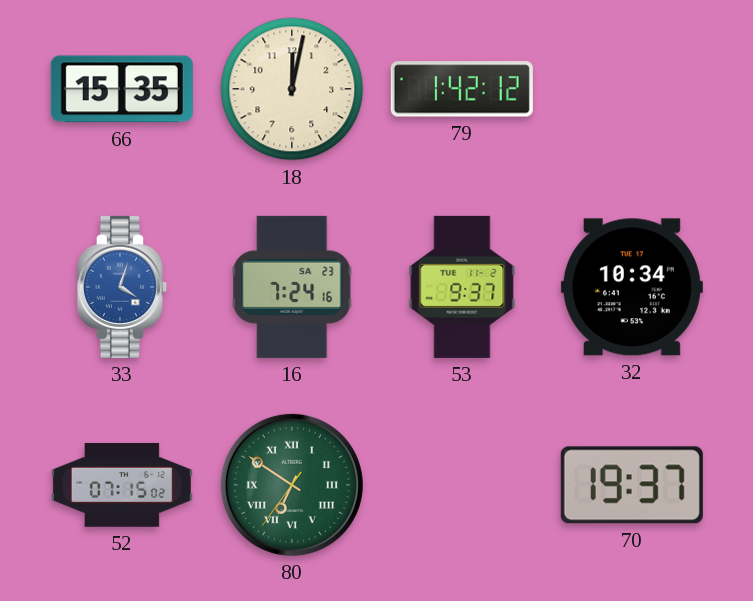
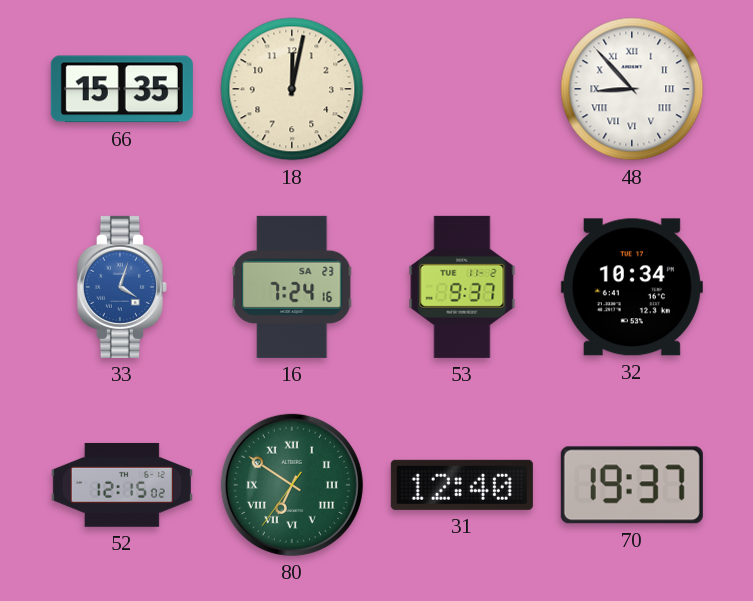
79: 1:42 -> none
48: none -> 8:53
52: 07:15 -> 12:15
31: none -> 12:40
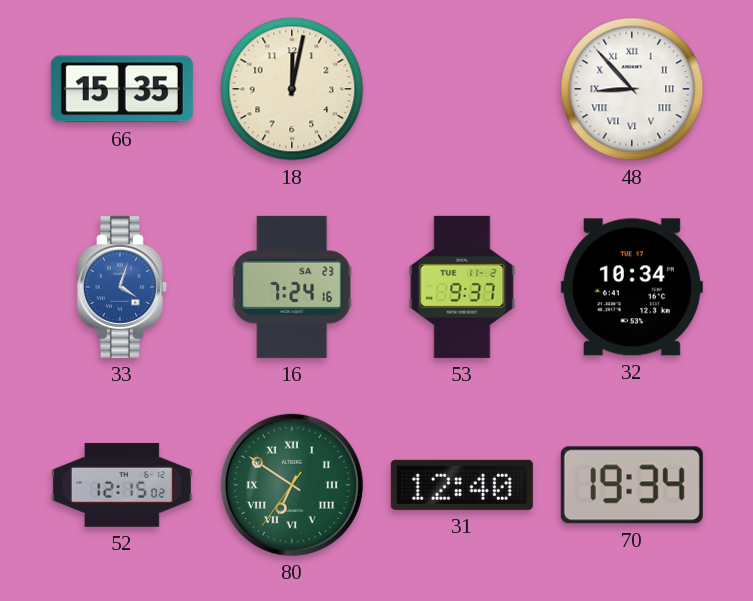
70: 19:37 -> 19:34
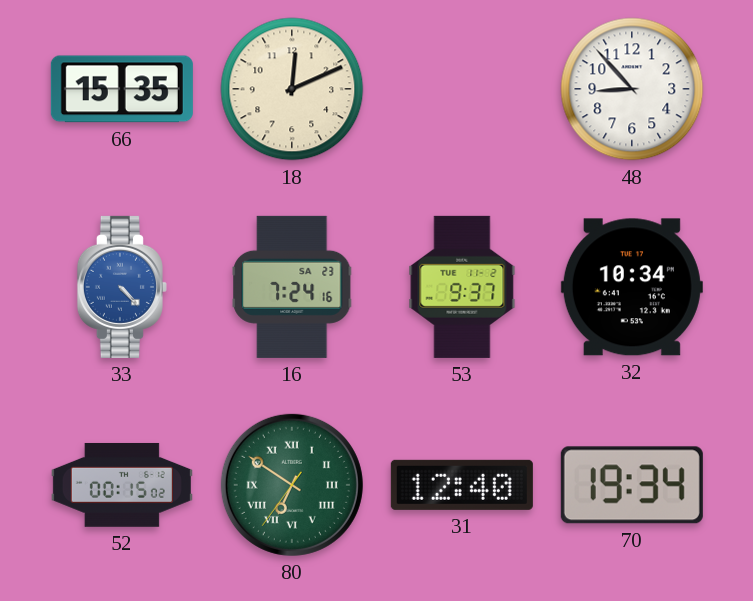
18: 12:02 -> 12:11
48 numerals: Roman -> Arabic
33: 4:03 -> 4:23
52: 12:15 -> 00:15
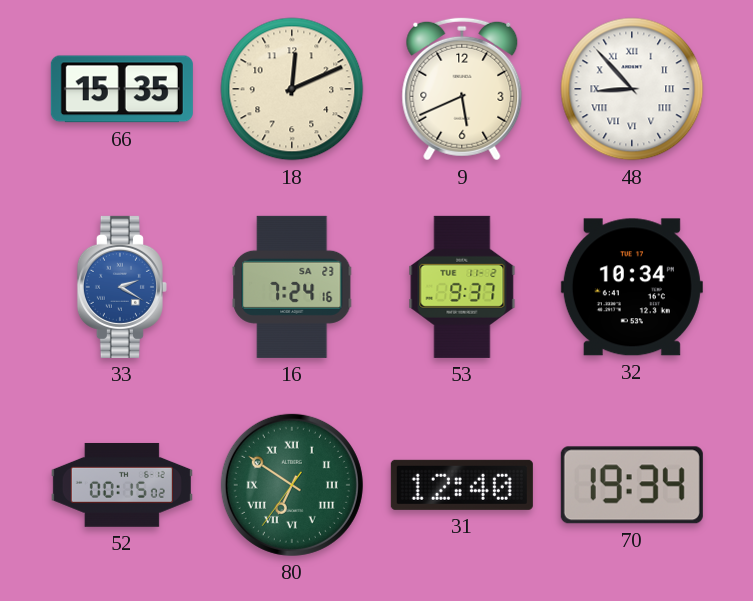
9: none -> 5:41
48 numerals: Arabic -> Roman
33: 4:23 -> 2:20
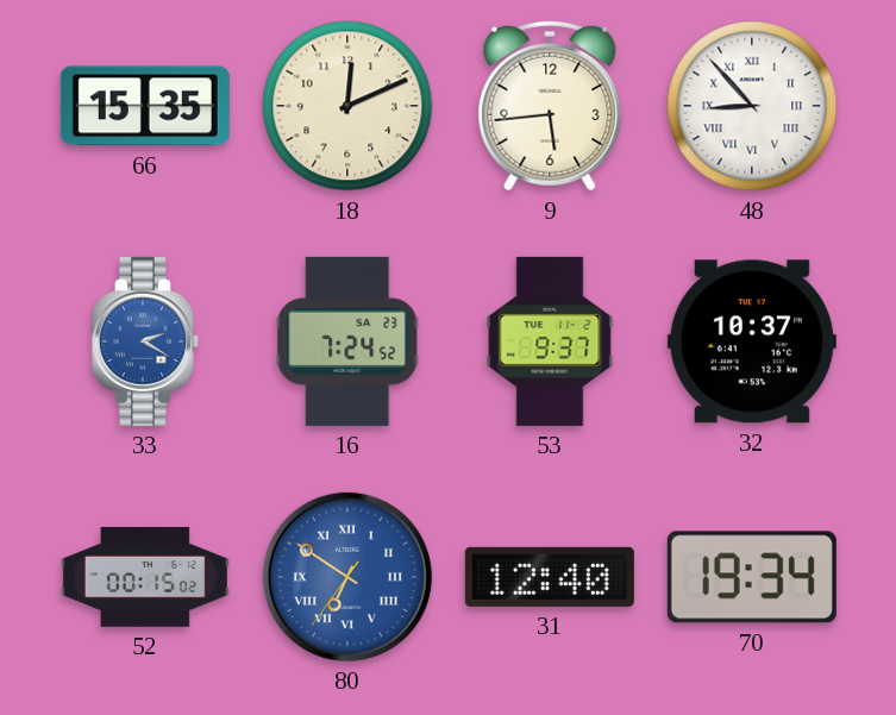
9: 5:41 -> 5:44
16: 7:24:16 -> 7:24:52
32: 10:34 -> 10:37
80 dial: green -> blue
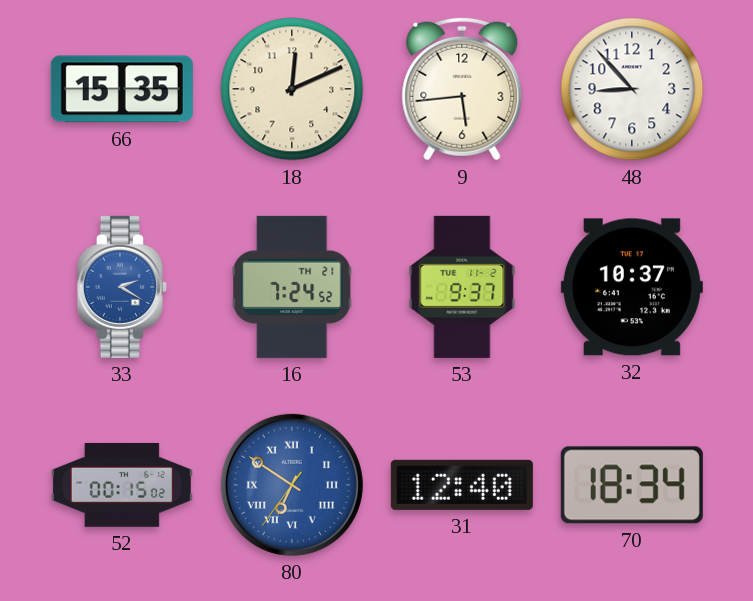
48 numerals: Roman -> Arabic
16 date: SA 23 -> TH 21
70: 19:34 -> 18:34
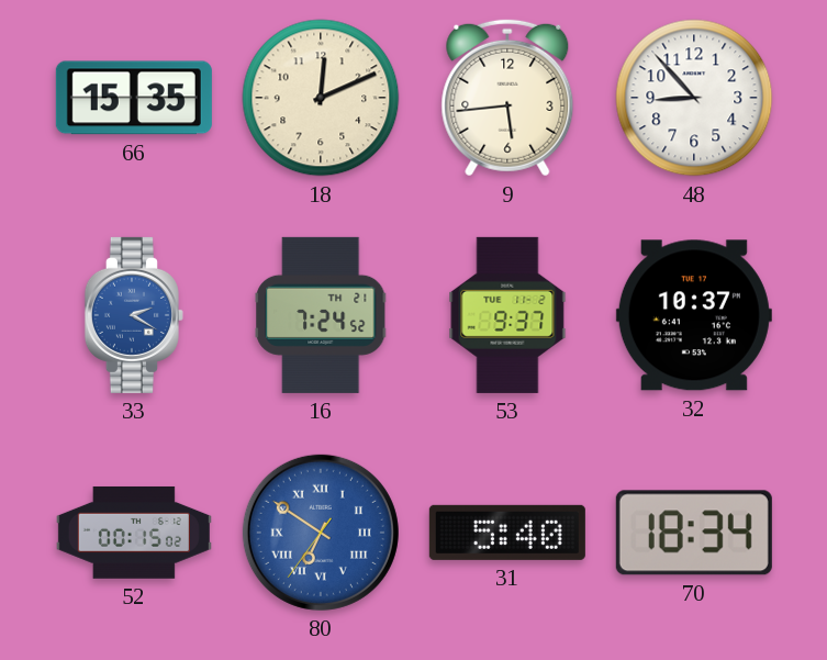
31: 12:40 -> 5:40
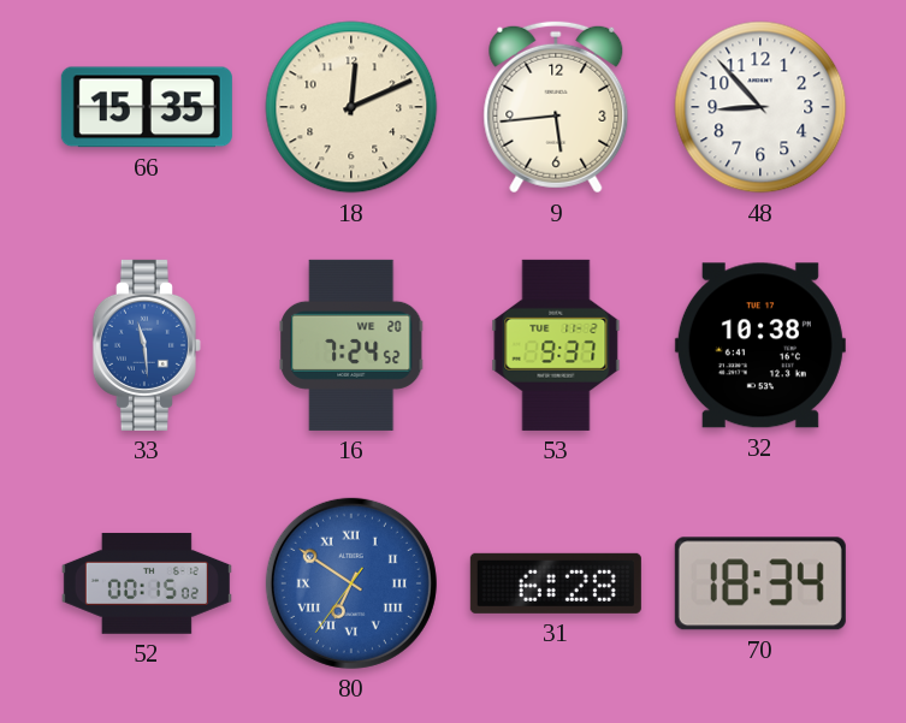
33: 2:20 -> 11:29
16 date: TH 21 -> WE 20
32: 10:37 -> 10:38
31: 5:40 -> 6:28
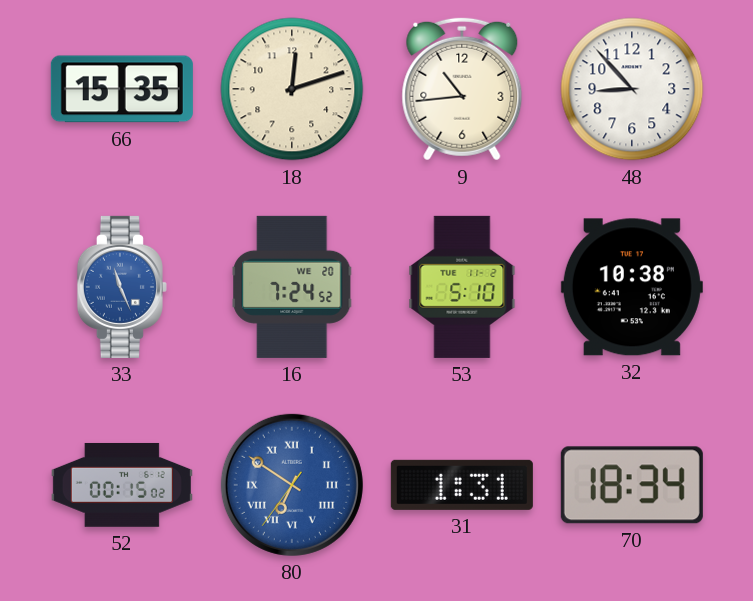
18: 12:11 -> 12:12
9: 5:44 -> 10:44
33: 11:29 -> 11:26
53: 9:37 -> 5:10
31: 6:28 -> 1:31
